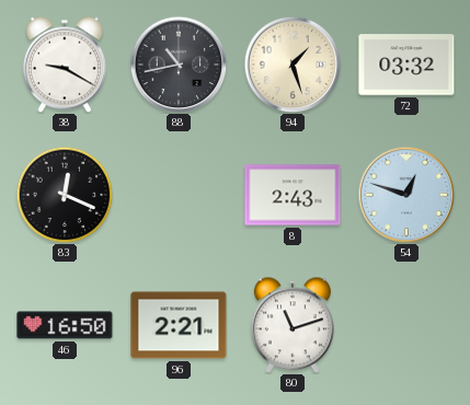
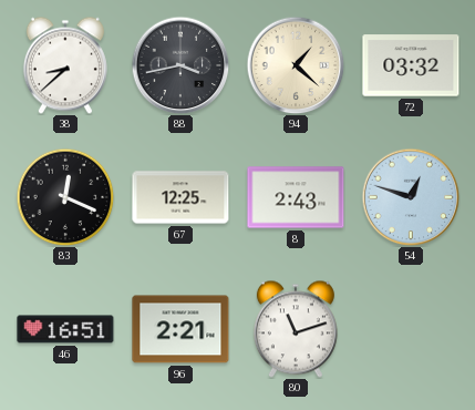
38: 9:20 -> 8:38
88: 10:43 -> 3:43
94: 1:27 -> 1:22
67: none -> 12:25
46: 16:50 -> 16:51
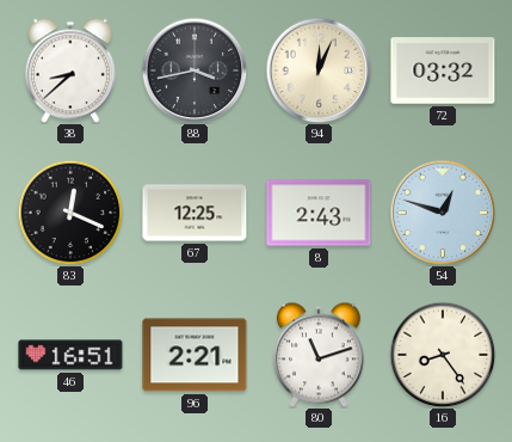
94: 1:22 -> 12:04
16: none -> 8:24
